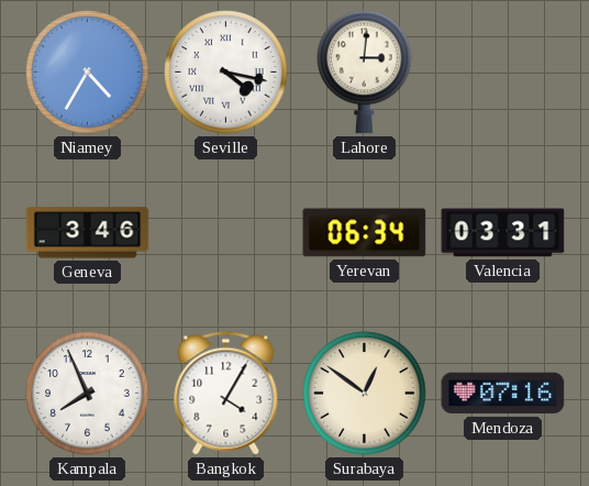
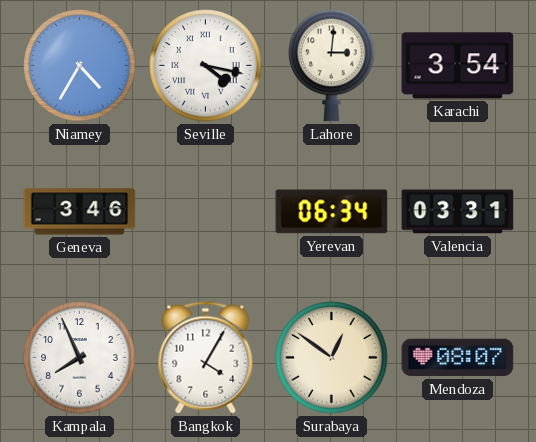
Karachi: none -> 3:54
Mendoza: 07:16 -> 08:07
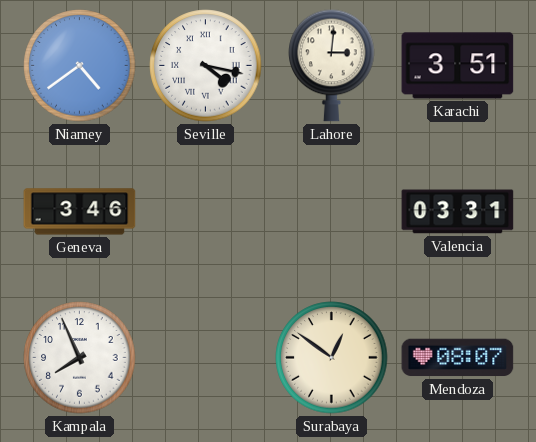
Niamey: 4:35 -> 4:39
Karachi: 3:54 -> 3:51
Yerevan: 06:34 -> none
Bangkok: 4:05 -> none
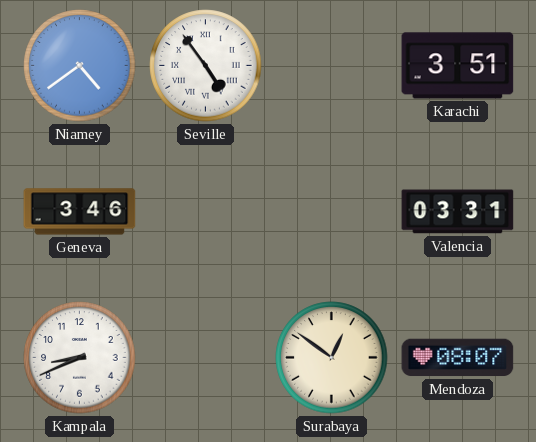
Seville: 4:17 -> 4:54
Lahore: 3:01 -> none
Kampala: 7:56 -> 8:41
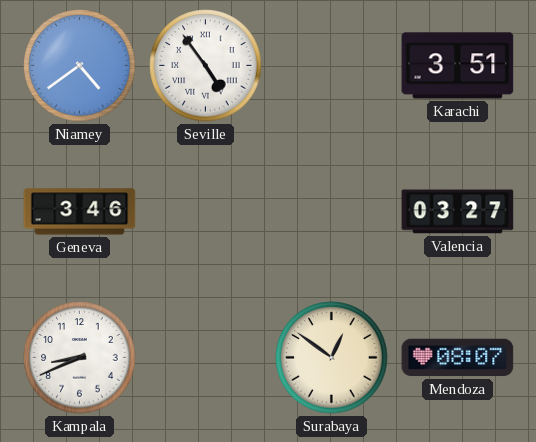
Valencia: 03:31 -> 03:27
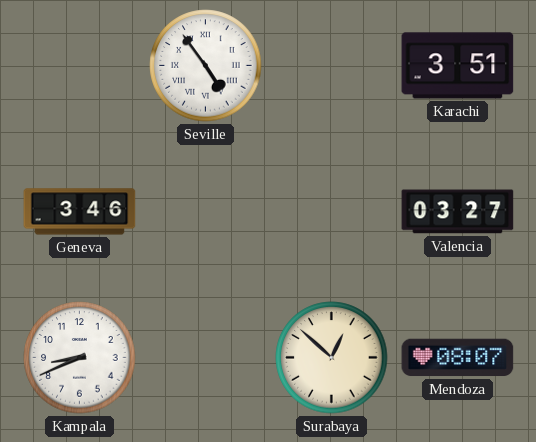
Niamey: 4:39 -> none
Surabaya: 12:51 -> 12:52
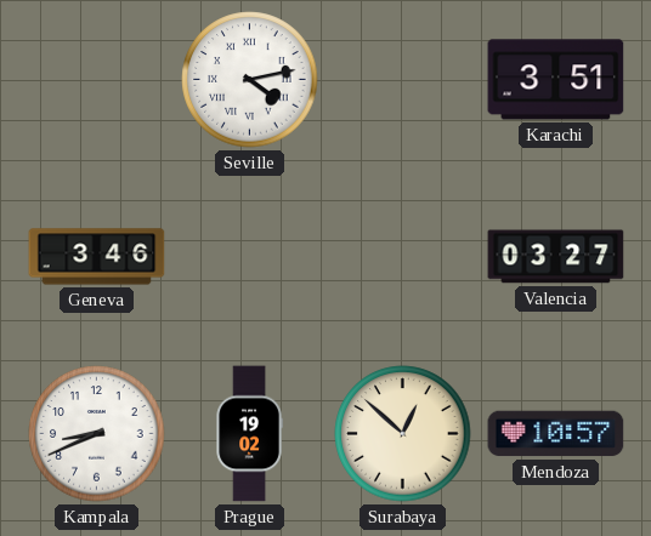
Seville: 4:54 -> 4:13
Prague: none -> 19:02
Mendoza: 08:07 -> 10:57
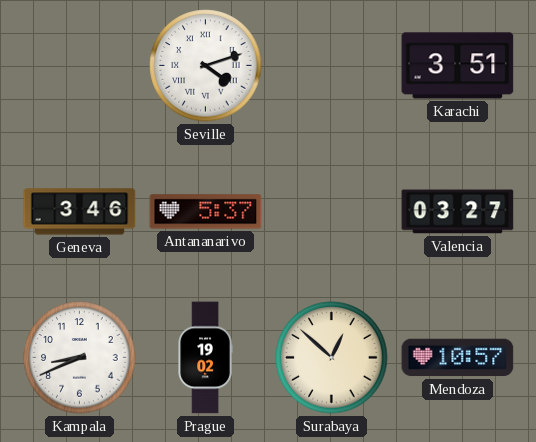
Seville: 4:13 -> 4:12
Antananarivo: none -> 5:37
